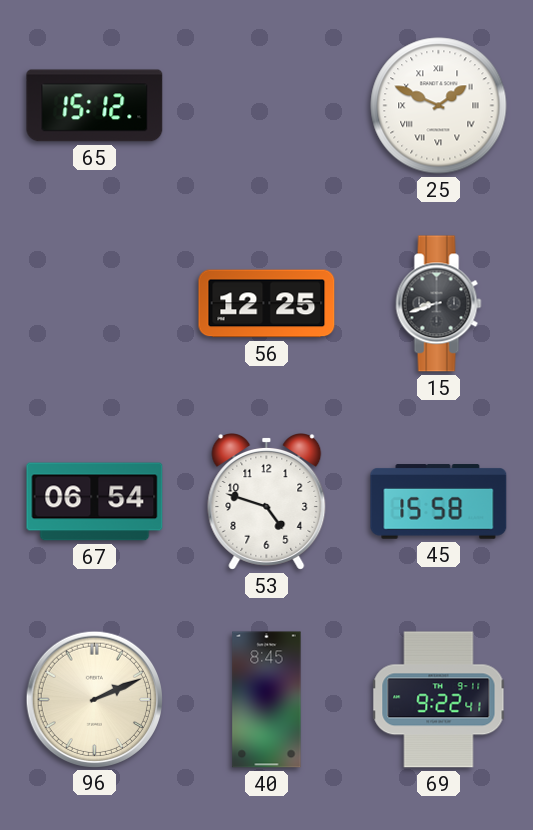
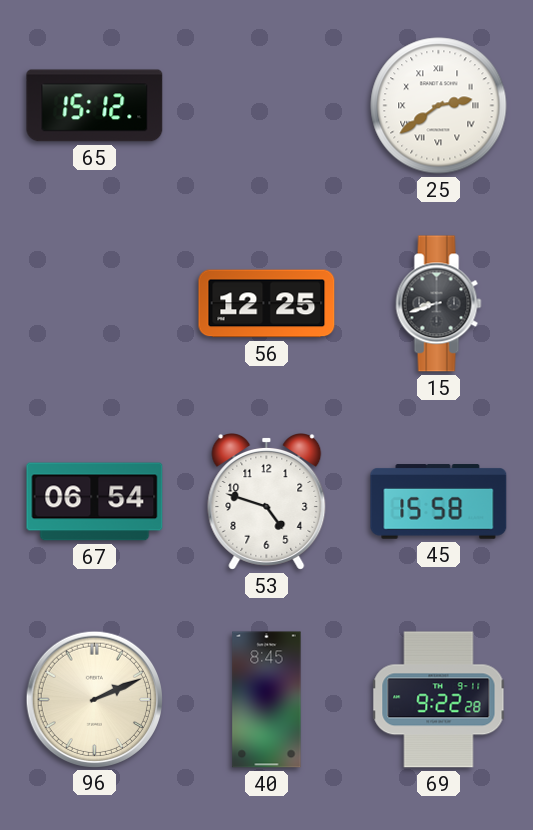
25: 1:49 -> 2:39
69: 9:22:41 -> 9:22:28
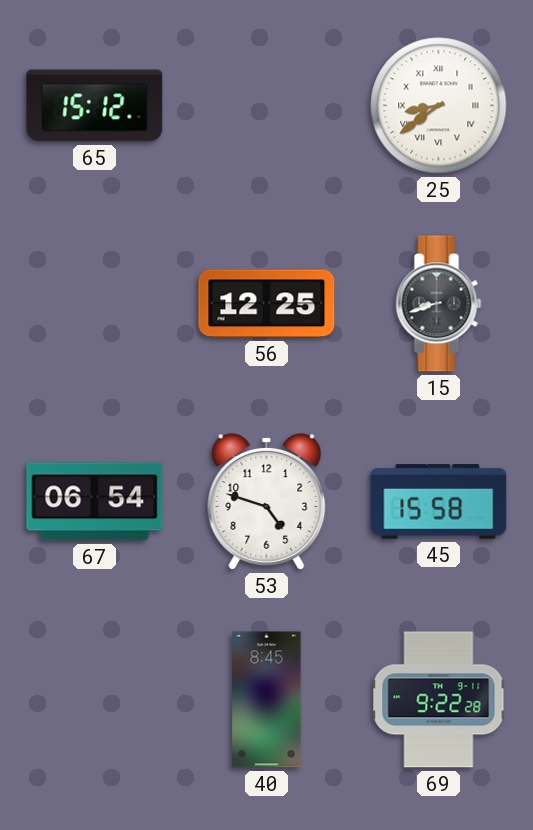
25: 2:39 -> 8:39
96: 2:11 -> none
